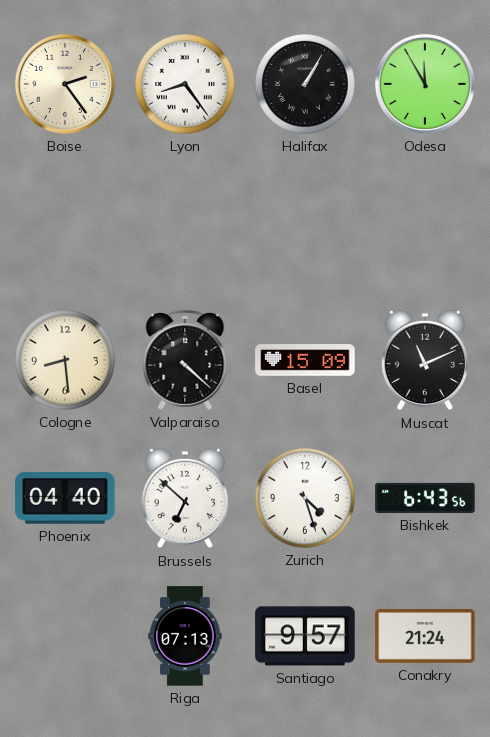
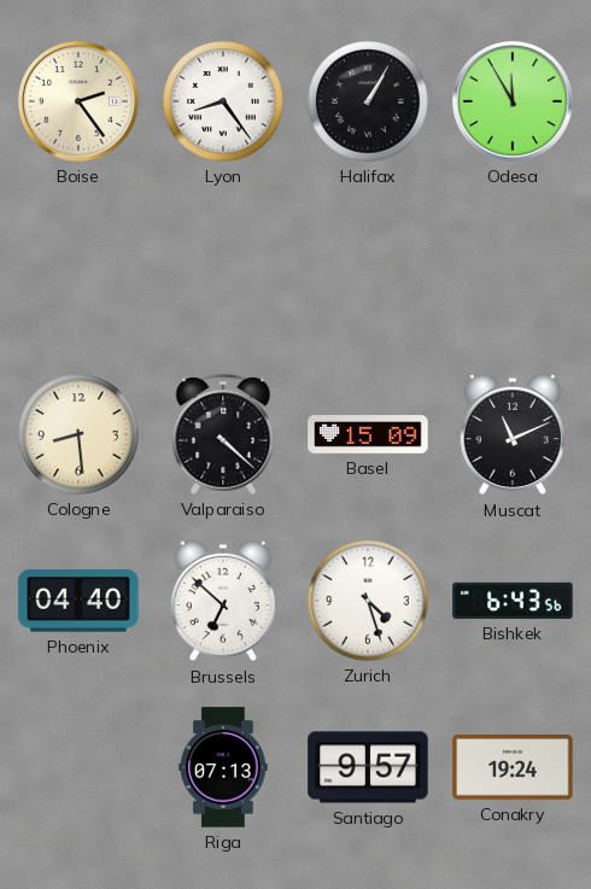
Conakry: 21:24 -> 19:24
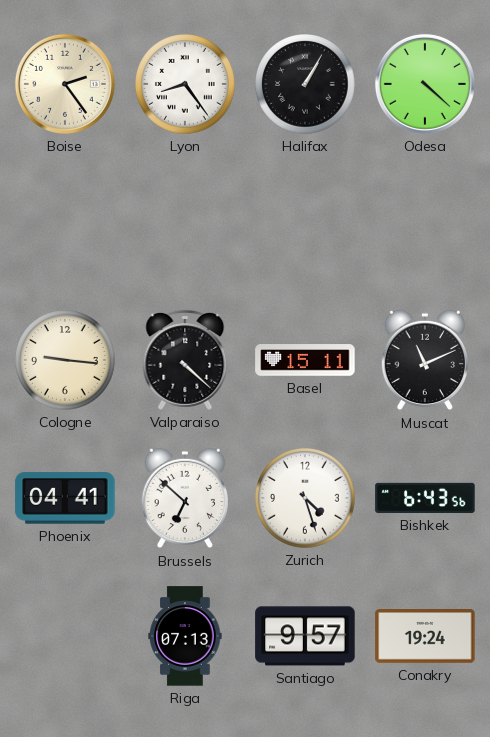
Odesa: 11:55 -> 4:22
Cologne: 8:29 -> 9:16
Basel: 15:09 -> 15:11
Phoenix: 04:40 -> 04:41
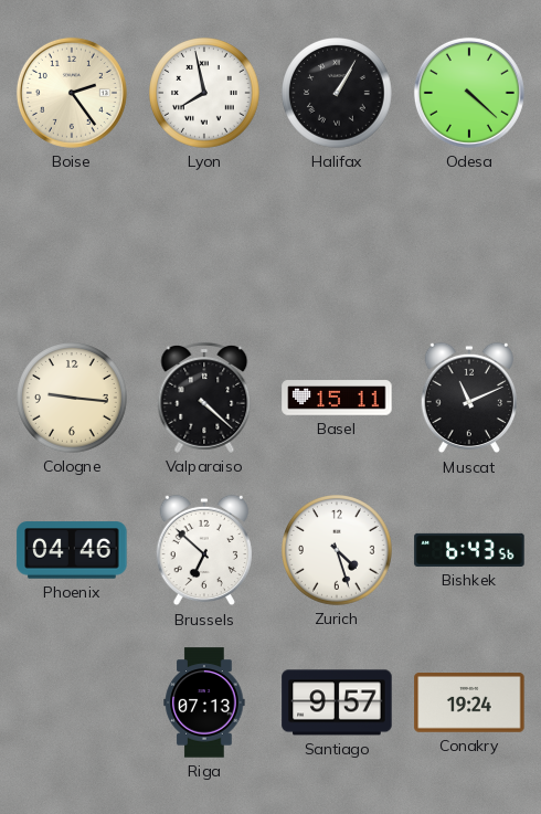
Lyon: 8:24 -> 7:58
Phoenix: 04:41 -> 04:46
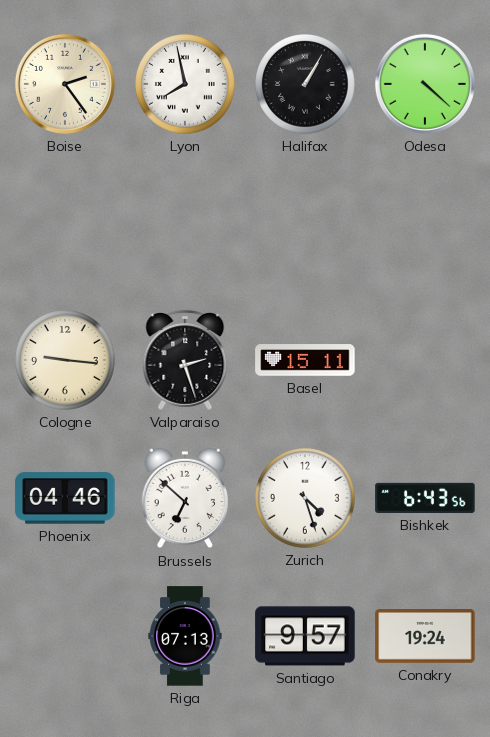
Valparaiso: 4:22 -> 2:27
Muscat: 11:11 -> none
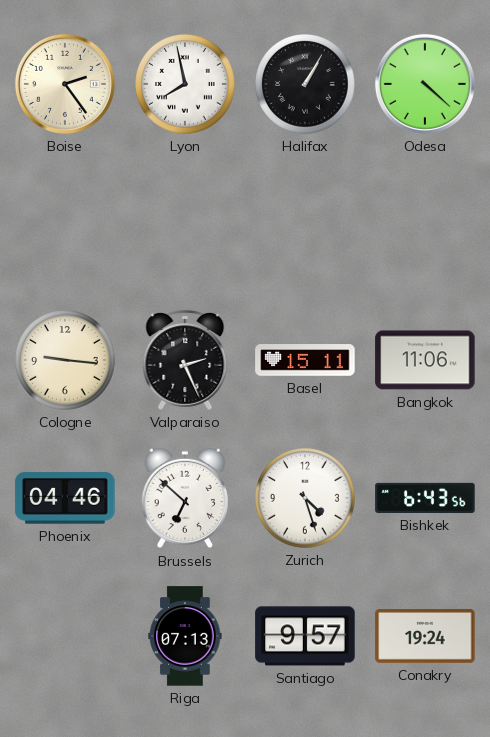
Valparaiso: 2:27 -> 2:26
Bangkok: none -> 11:06
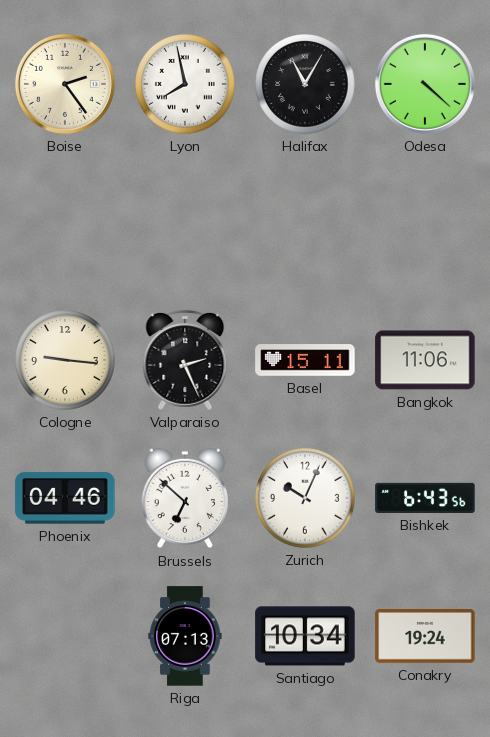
Halifax: 1:05 -> 11:05
Zurich: 4:27 -> 10:04
Santiago: 9:57 -> 10:34
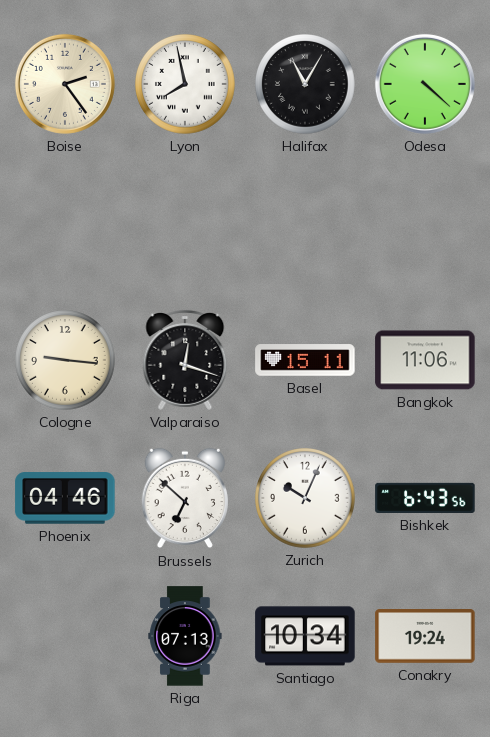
Valparaiso: 2:26 -> 12:18
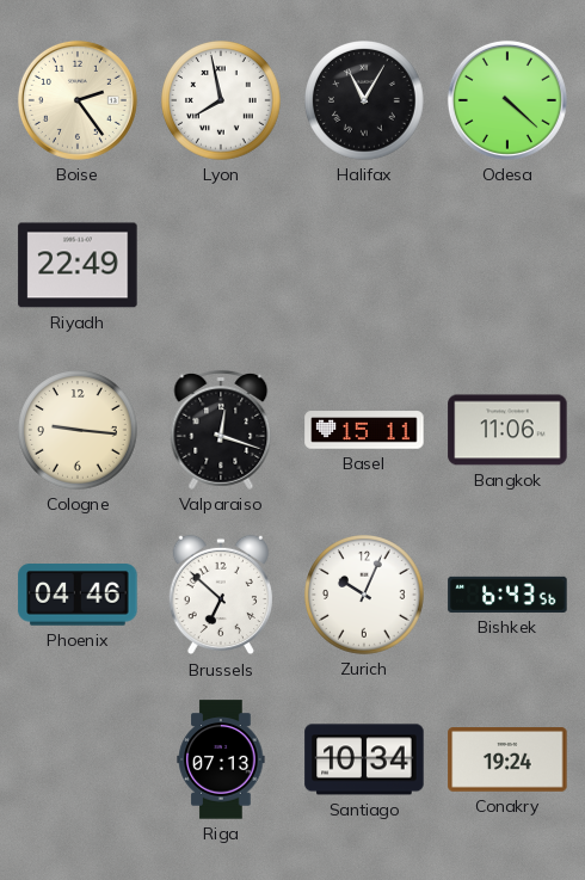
Riyadh: none -> 22:49
